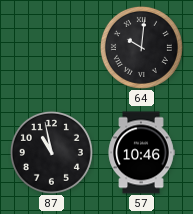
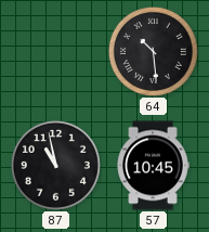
64: 10:01 -> 10:29
57: 10:46 -> 10:45
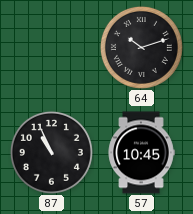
64: 10:29 -> 10:12
87: 10:58 -> 10:56
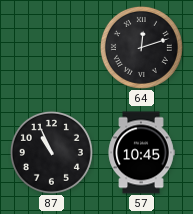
64: 10:12 -> 12:12
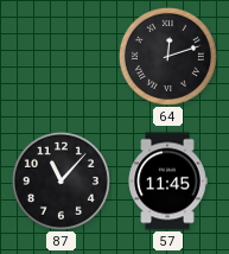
87: 10:56 -> 11:07
57: 10:45 -> 11:45
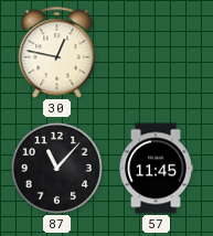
30: none -> 12:47
64: 12:12 -> none
